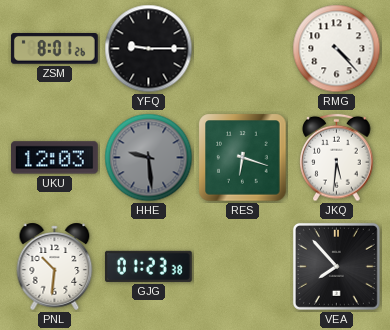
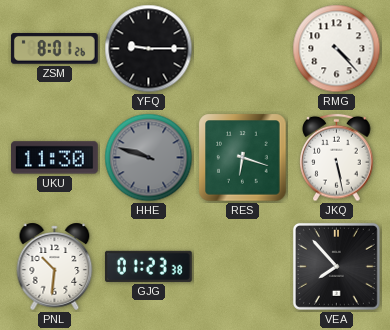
UKU: 12:03 -> 11:30
HHE: 9:29 -> 9:48
JKQ: 5:31 -> 5:28
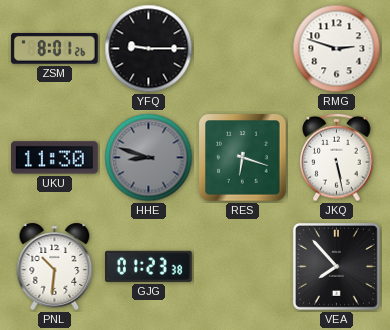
RMG: 4:23 -> 2:48
HHE: 9:48 -> 8:48
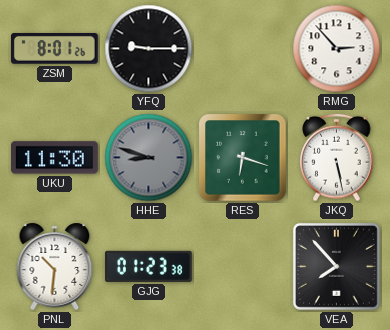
RMG: 2:48 -> 2:53
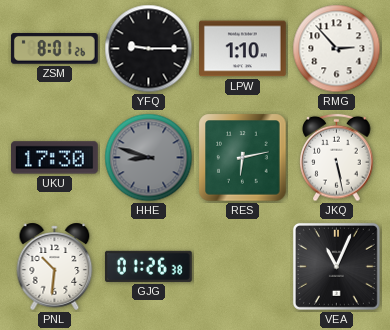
LPW: none -> 1:10
UKU: 11:30 -> 17:30
RES: 6:18 -> 6:13
GJG: 01:23 -> 01:26
VEA: 7:53 -> 11:04
